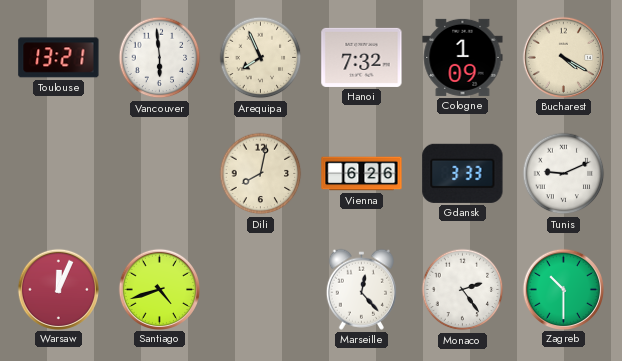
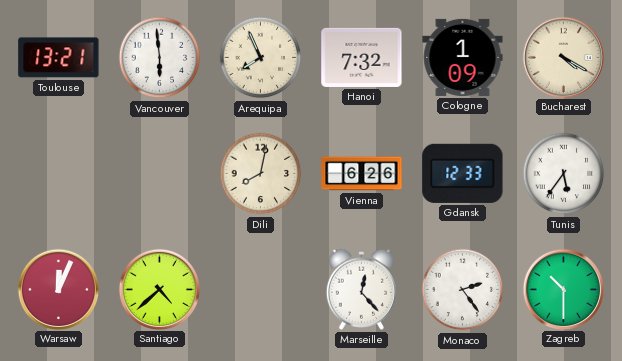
Gdansk: 3:33 -> 12:33
Tunis: 9:11 -> 5:36
Santiago: 4:42 -> 4:38
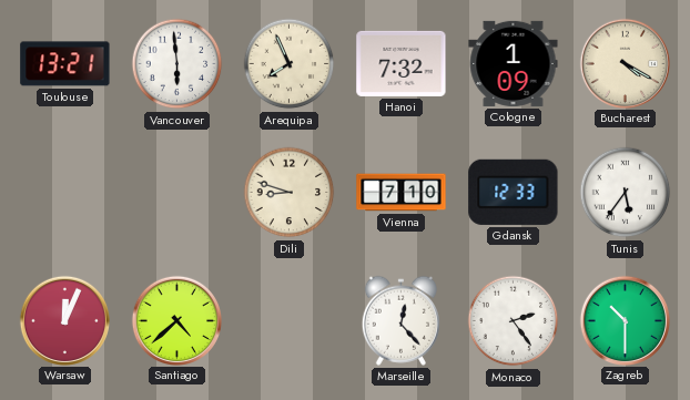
Dili: 8:02 -> 8:48
Vienna: 6:26 -> 7:10
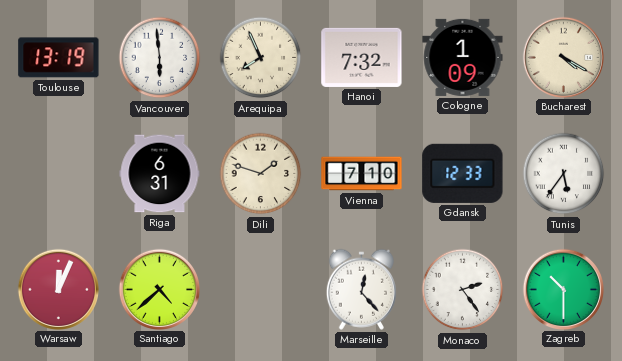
Toulouse: 13:21 -> 13:19
Riga: none -> 6:31
Dili: 8:48 -> 1:48
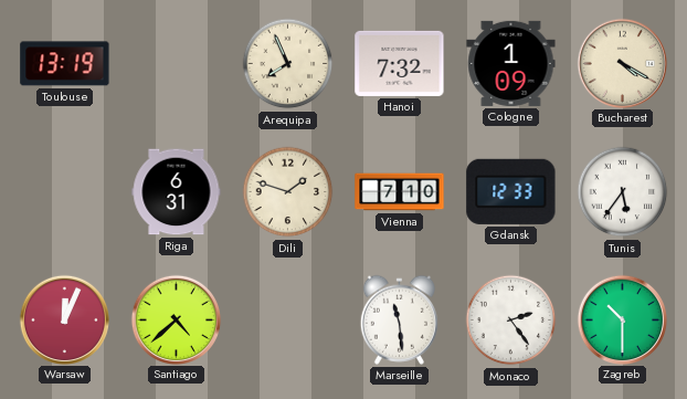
Vancouver: 5:59 -> none
Marseille: 12:23 -> 11:29
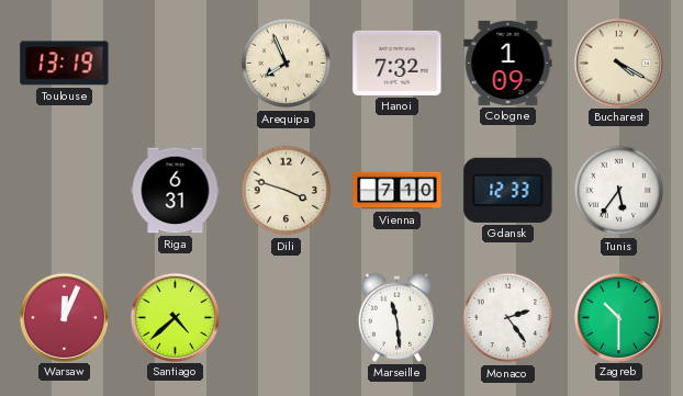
Dili: 1:48 -> 3:48
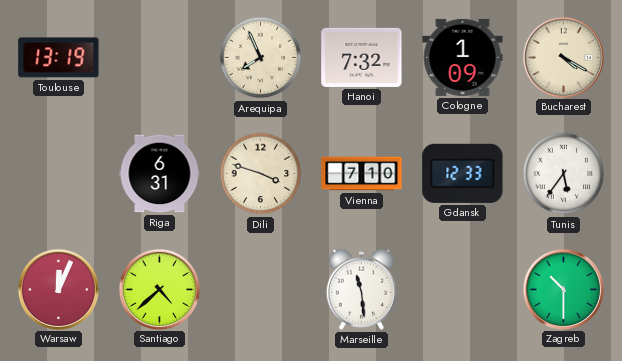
Monaco: 2:24 -> none
